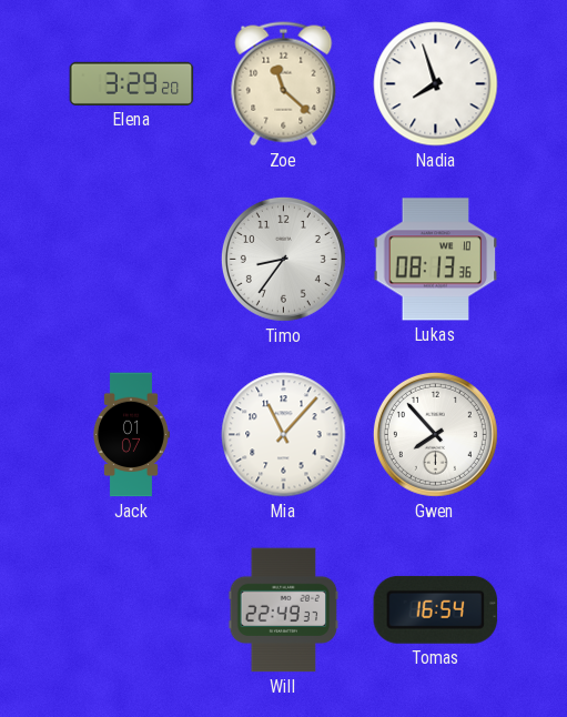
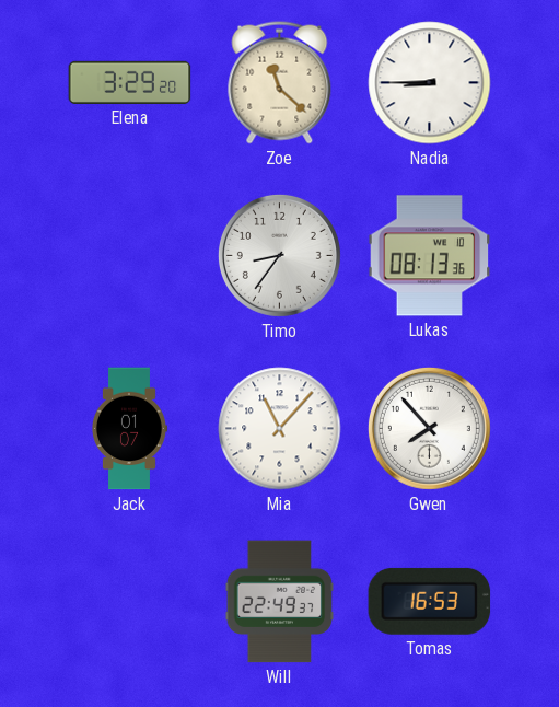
Nadia: 7:57 -> 8:45
Tomas: 16:54 -> 16:53
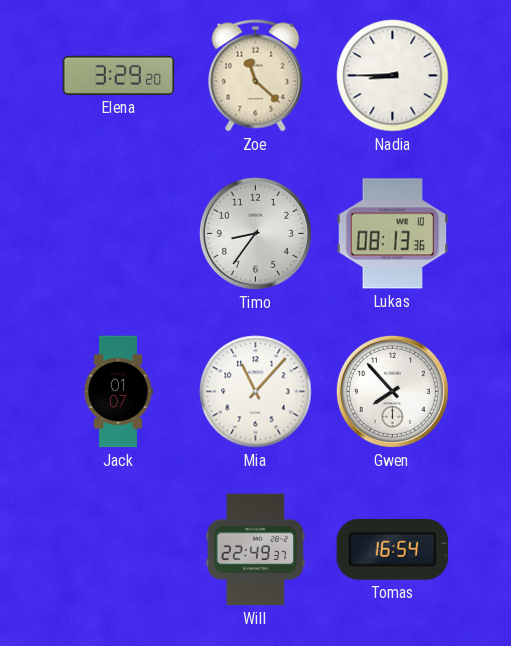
Tomas: 16:53 -> 16:54
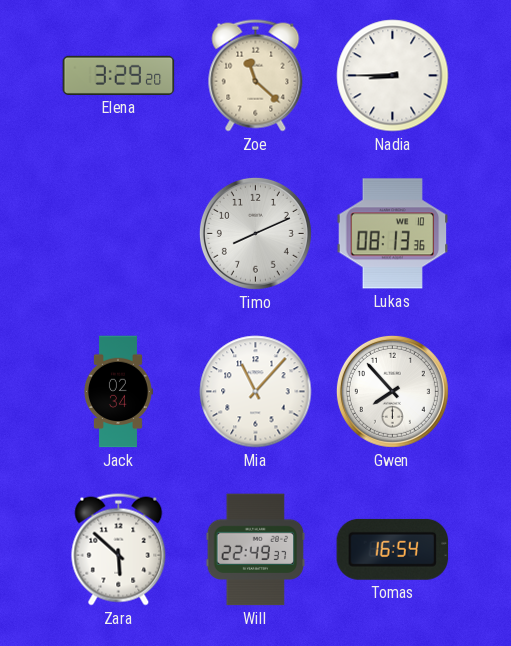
Timo: 8:36 -> 8:11
Jack: 01:07 -> 02:34
Zara: none -> 5:52
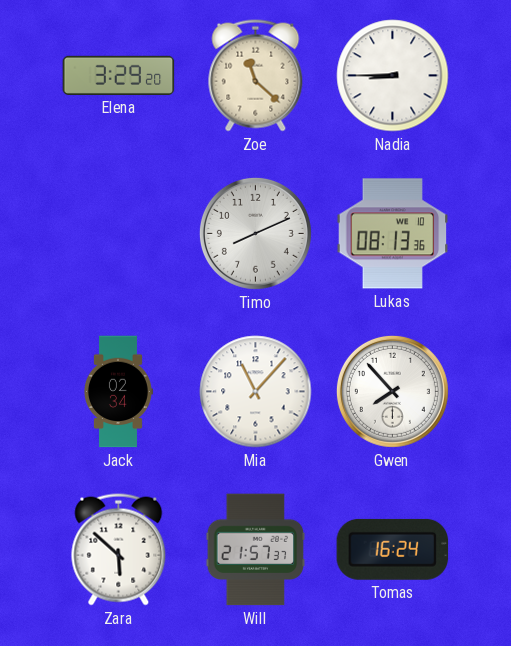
Will: 22:49 -> 21:57
Tomas: 16:54 -> 16:24
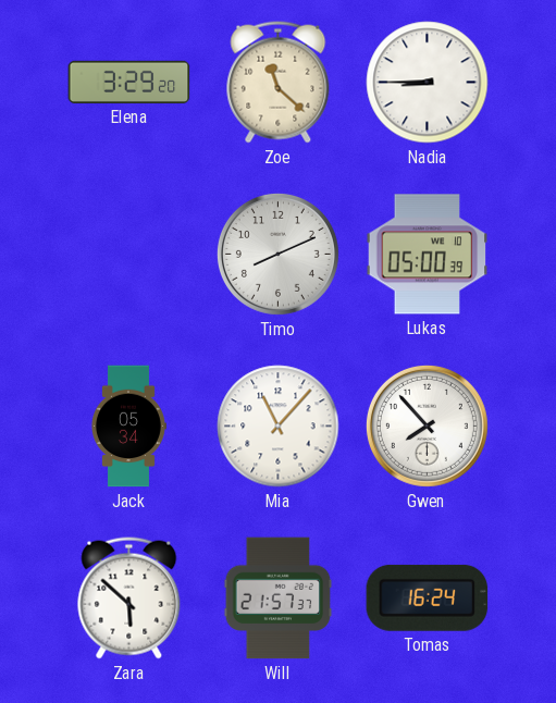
Lukas: 08:13 -> 05:00
Jack: 02:34 -> 05:34
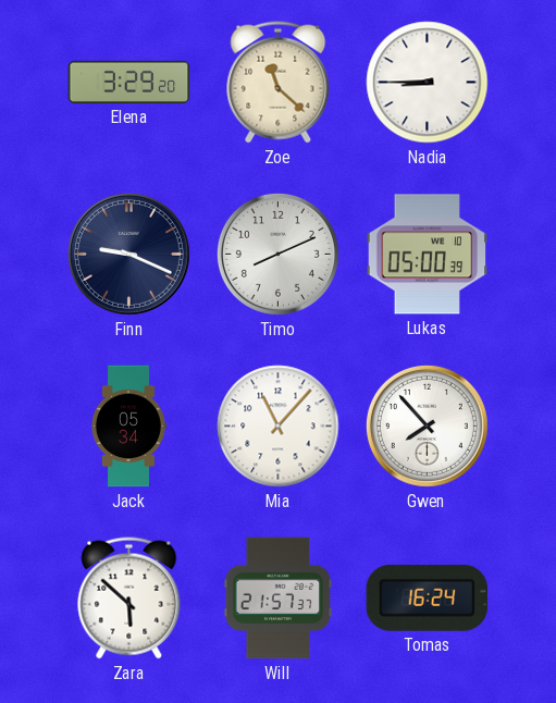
Finn: none -> 9:19
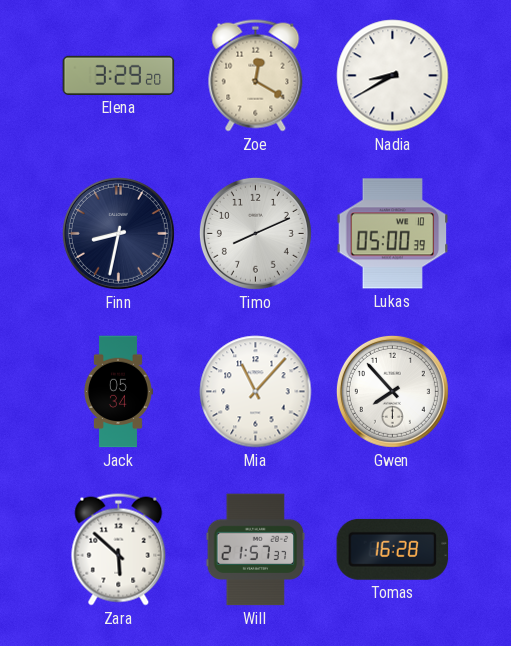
Zoe: 11:22 -> 12:20
Nadia: 8:45 -> 8:40
Finn: 9:19 -> 8:32
Tomas: 16:24 -> 16:28
